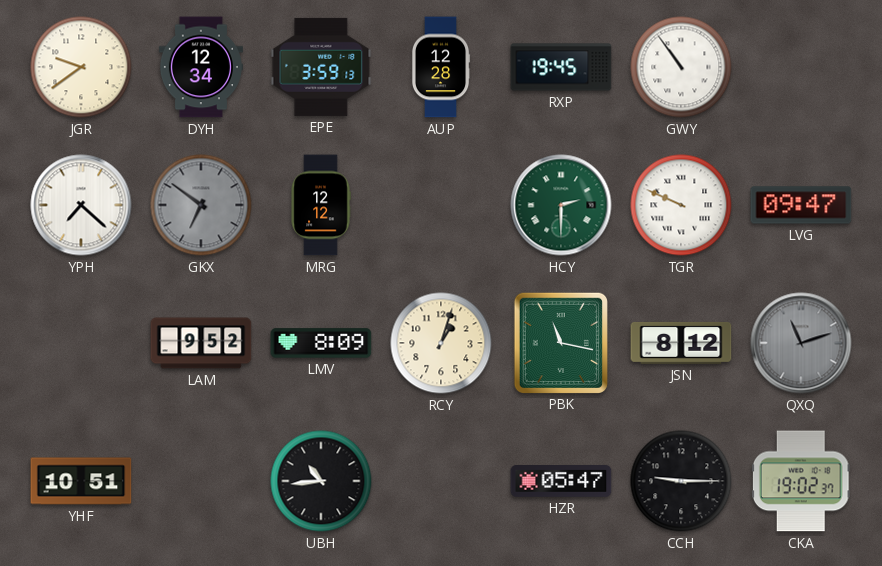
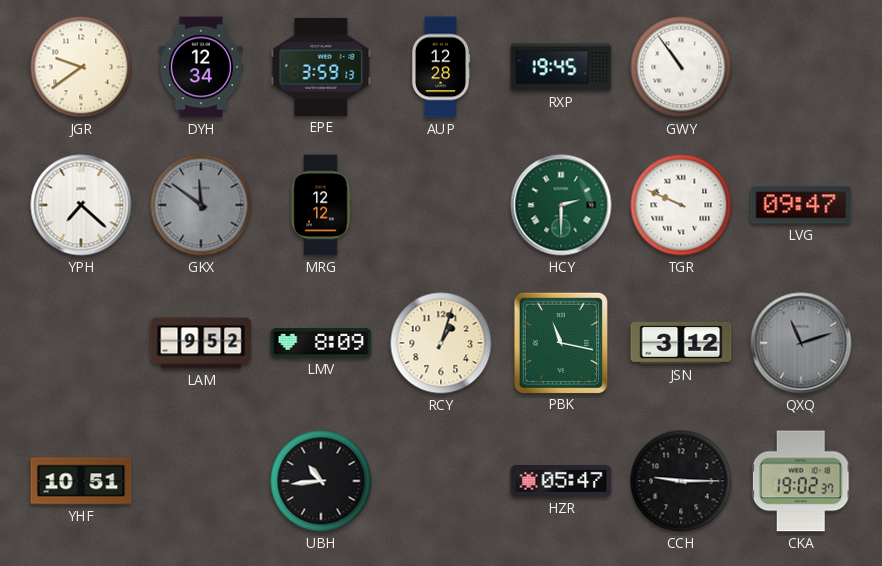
GKX: 6:51 -> 11:51
JSN: 8:12 -> 3:12
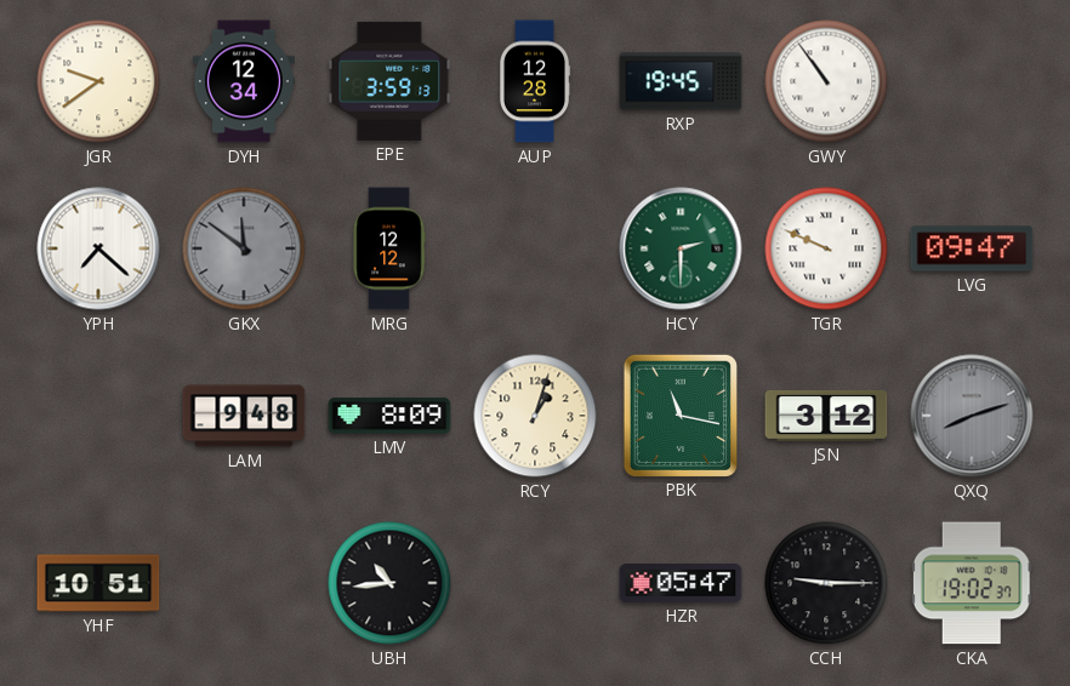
LAM: 9:52 -> 9:48
QXQ: 11:12 -> 8:12
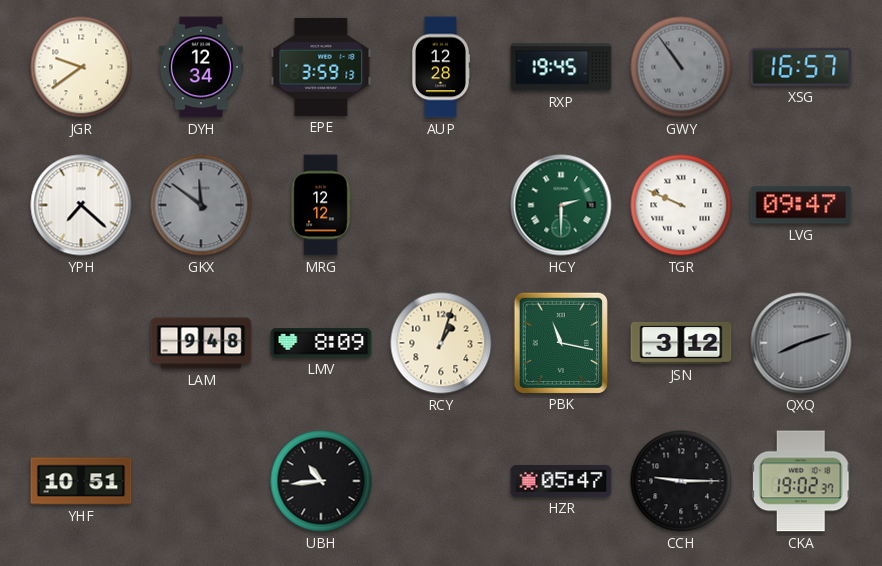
GWY dial: white -> grey
XSG: none -> 16:57
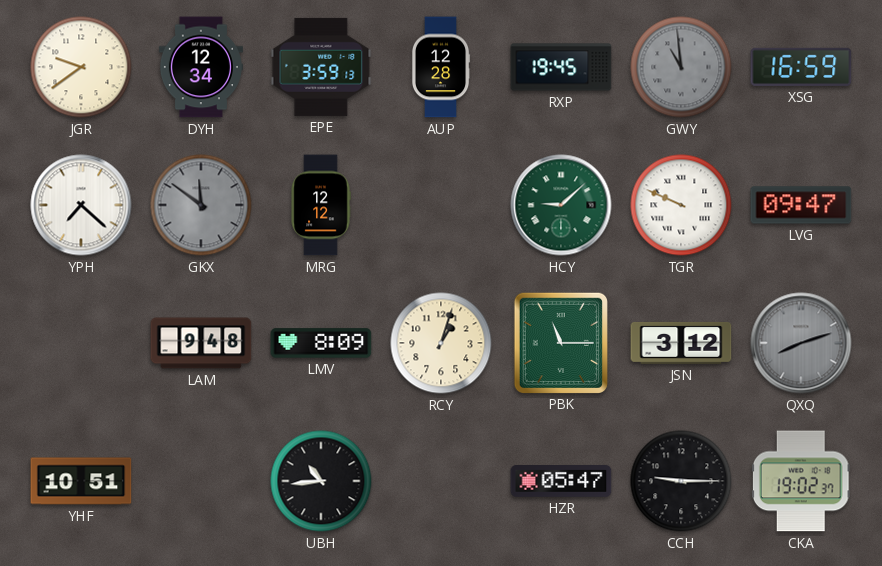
GWY: 10:54 -> 10:59
XSG: 16:57 -> 16:59
HCY: 2:30 -> 9:08
PBK: 11:17 -> 11:15
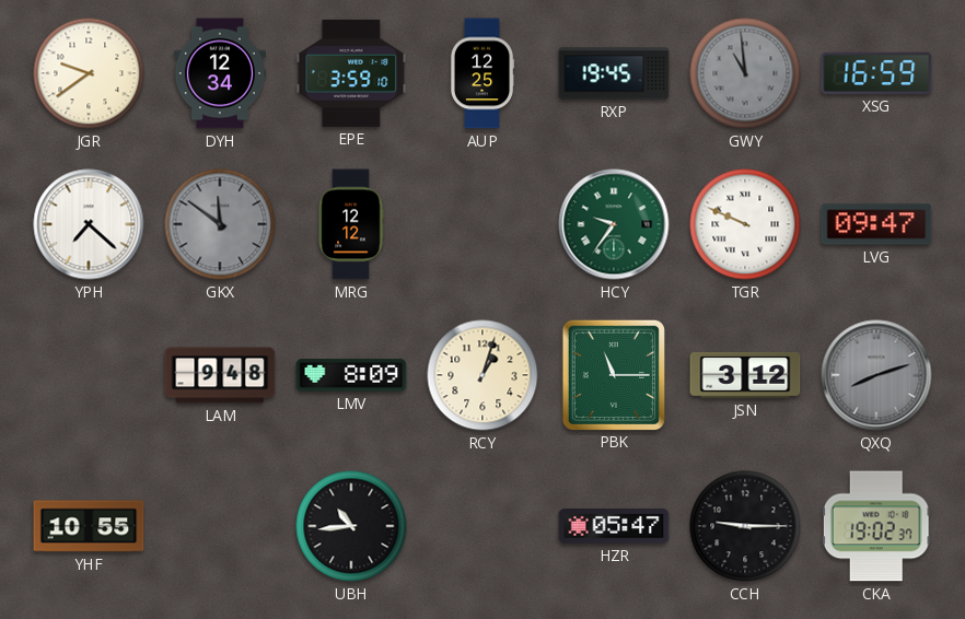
EPE: 3:59:13 -> 3:59:10
AUP: 12:28 -> 12:25
HCY: 9:08 -> 9:36
YHF: 10:51 -> 10:55
